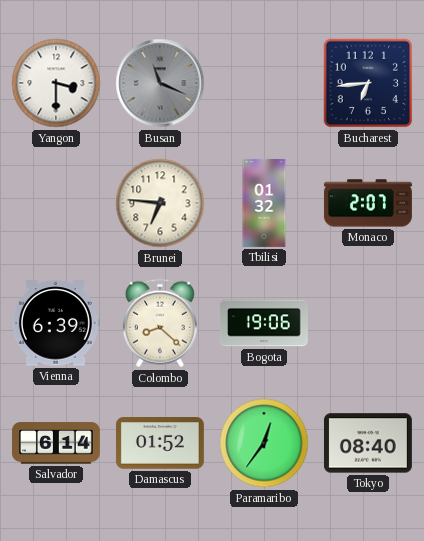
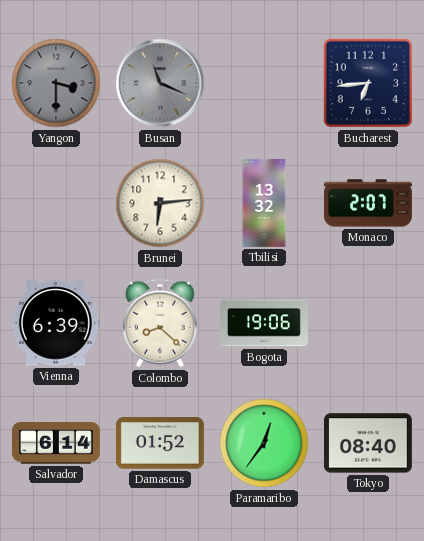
Yangon dial: white -> grey
Brunei: 6:46 -> 6:14
Tbilisi: 01:32 -> 13:32
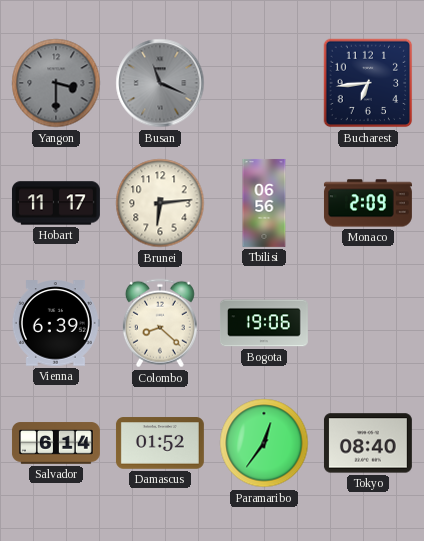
Hobart: none -> 11:17
Tbilisi: 13:32 -> 06:56
Monaco: 2:07 -> 2:09
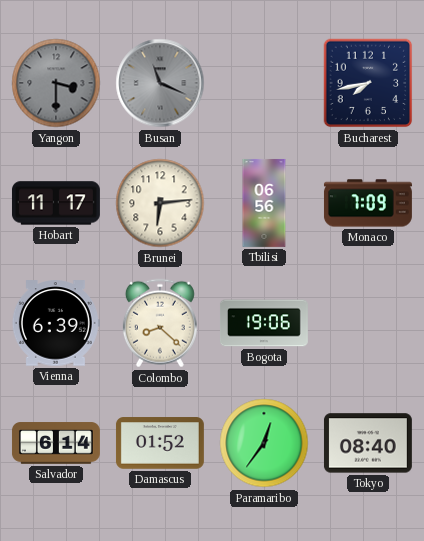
Bucharest: 6:44 -> 7:43
Monaco: 2:09 -> 7:09
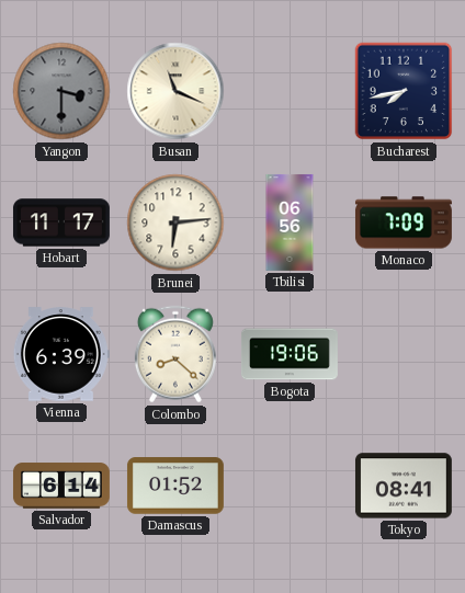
Busan dial: grey -> cream
Paramaribo: 12:36 -> none
Tokyo: 08:40 -> 08:41
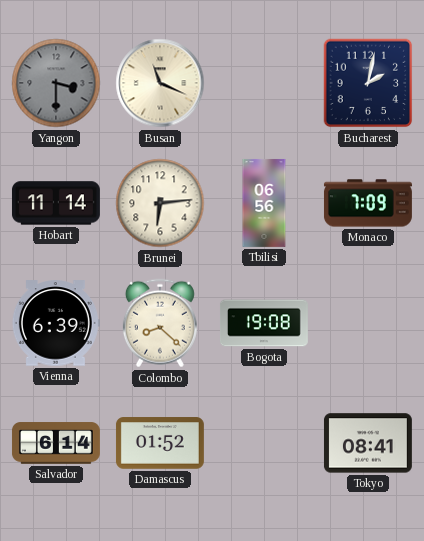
Bucharest: 7:43 -> 2:02
Hobart: 11:17 -> 11:14
Bogota: 19:06 -> 19:08
